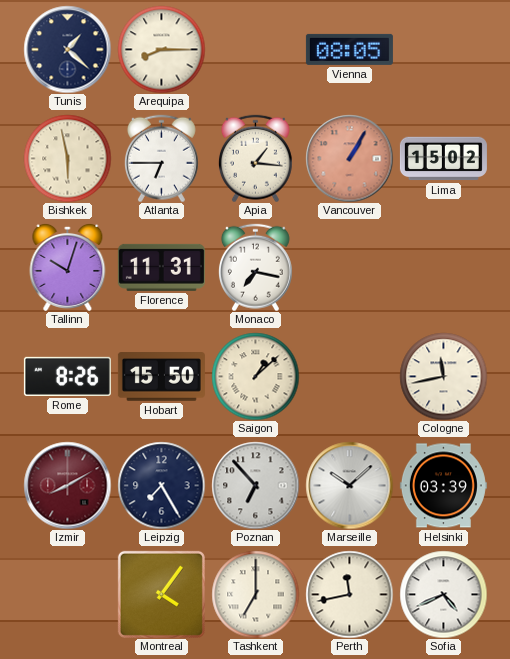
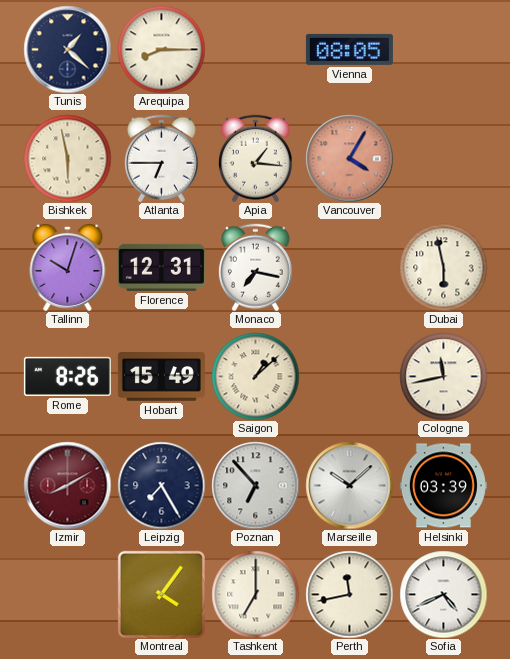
Vancouver: 1:05 -> 4:05
Lima: 15:02 -> none
Florence: 11:31 -> 12:31
Dubai: none -> 5:58
Hobart: 15:50 -> 15:49
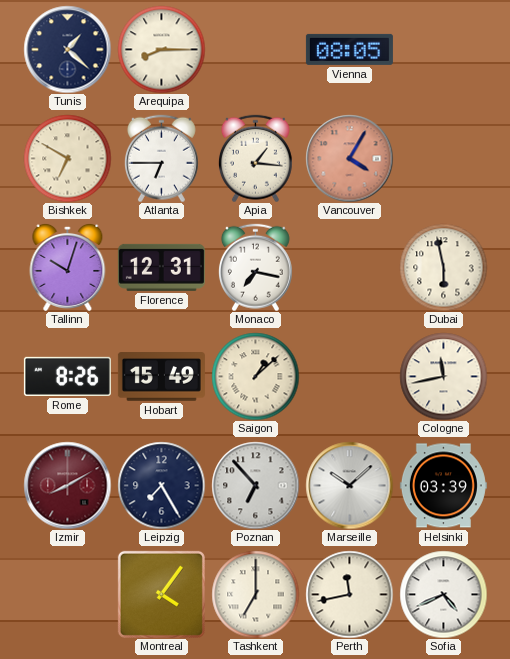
Bishkek: 5:58 -> 6:50
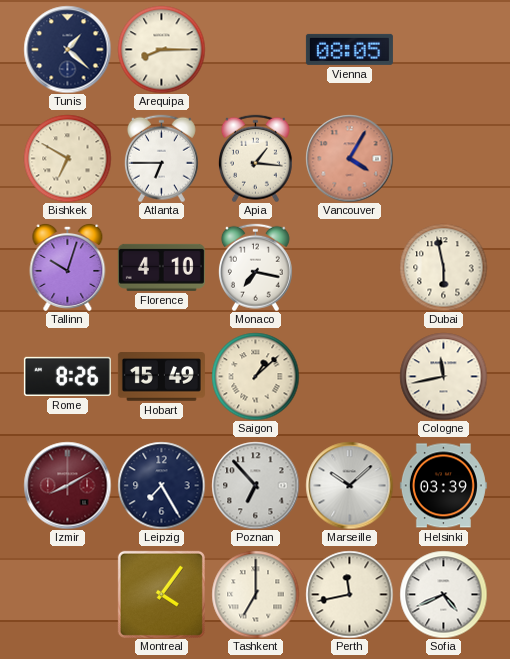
Florence: 12:31 -> 4:10
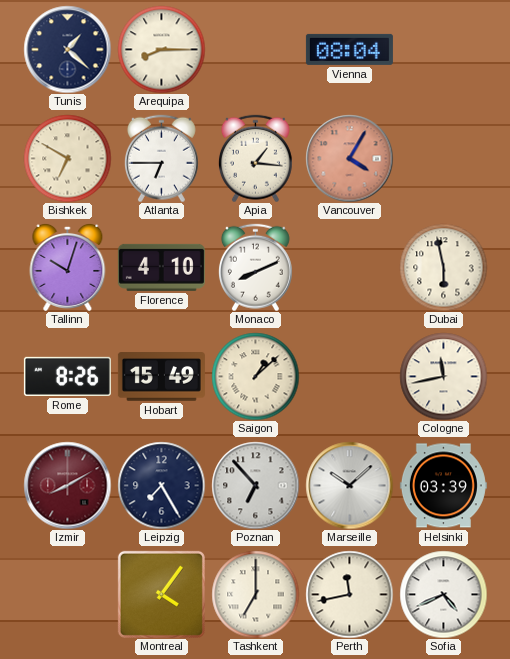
Vienna: 08:05 -> 08:04
Monaco: 7:17 -> 8:11
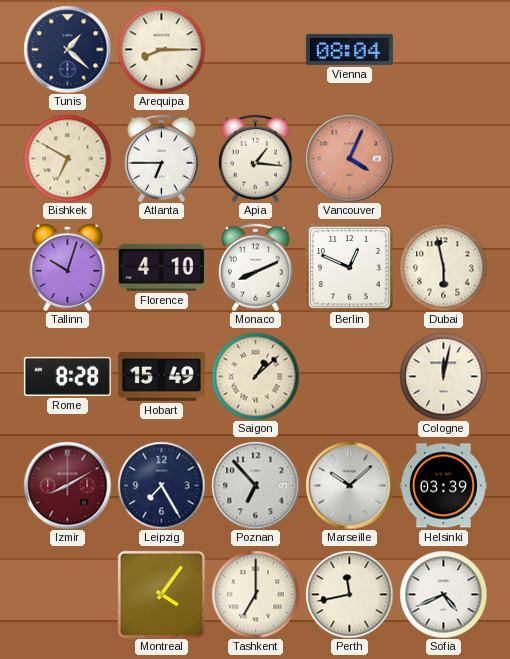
Vancouver: 4:05 -> 4:04
Berlin: none -> 12:49
Rome: 8:26 -> 8:28
Cologne: 11:43 -> 12:02
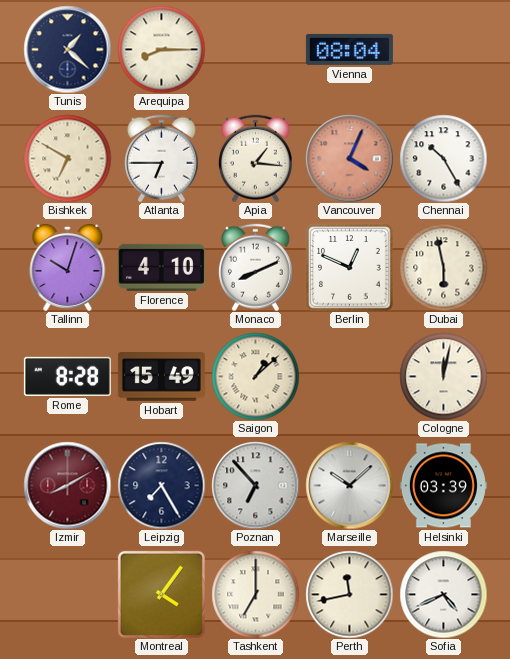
Chennai: none -> 10:25
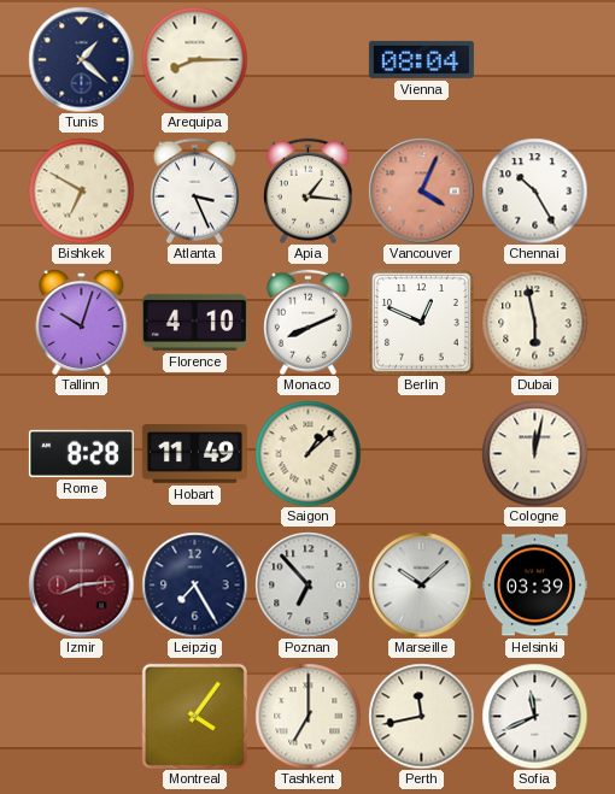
Atlanta: 6:45 -> 3:26
Hobart: 15:49 -> 11:49
Izmir: 8:10 -> 8:14
Sofia: 4:41 -> 11:41
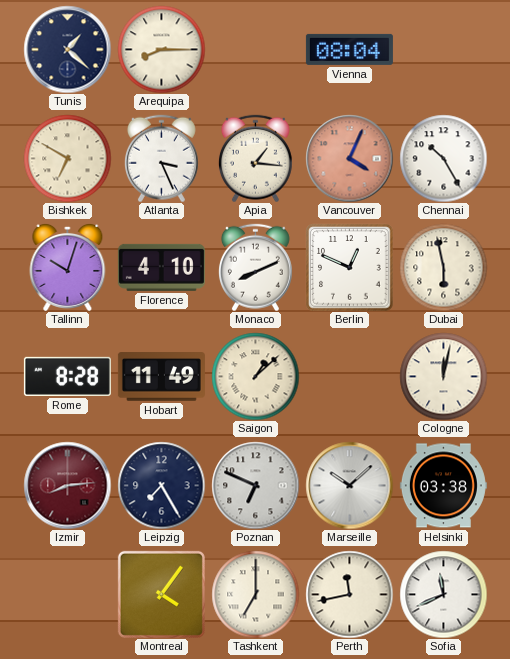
Poznan: 6:53 -> 6:49
Helsinki: 03:39 -> 03:38
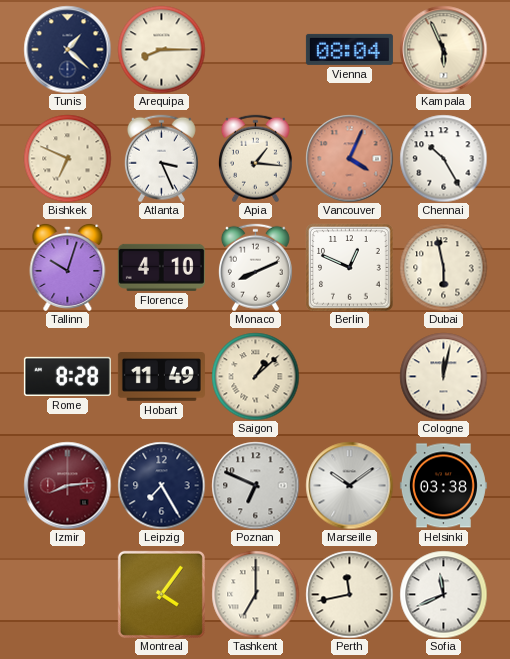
Kampala: none -> 5:56
Bishkek: 6:50 -> 6:49
Marseille: 10:08 -> 10:09
